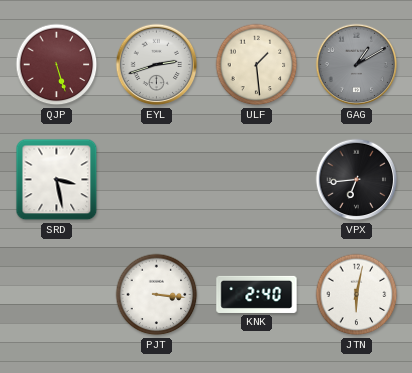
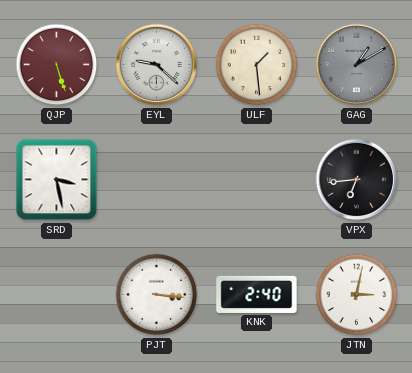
EYL: 2:42 -> 9:22
JTN: 6:02 -> 3:02
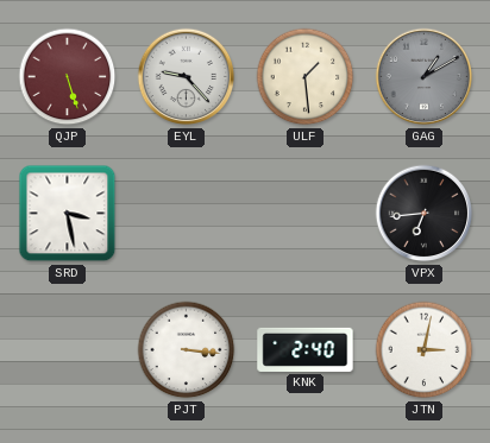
EYL: 9:22 -> 9:23
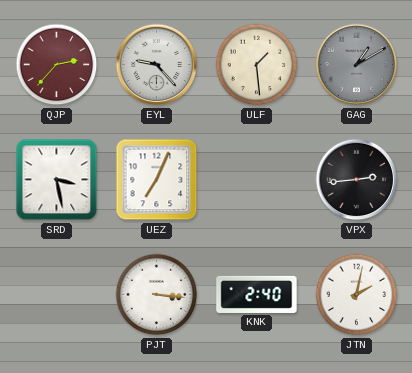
QJP: 5:27 -> 2:37
UEZ: none -> 7:04
VPX: 6:44 -> 2:44
JTN: 3:02 -> 2:02
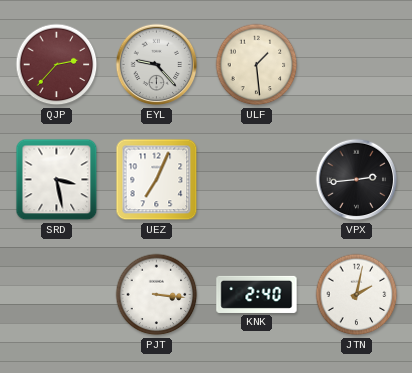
GAG: 1:10 -> none
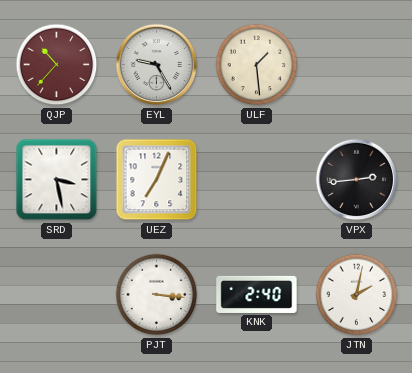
QJP: 2:37 -> 10:37
EYL: 9:23 -> 9:25
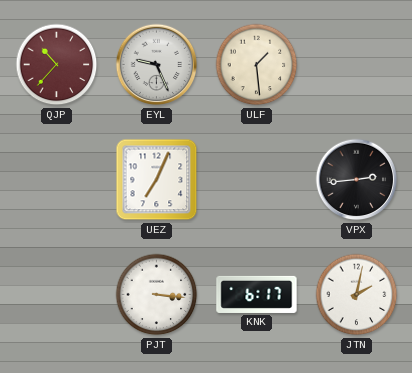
EYL: 9:25 -> 9:26
SRD: 3:28 -> none
KNK: 2:40 -> 6:17
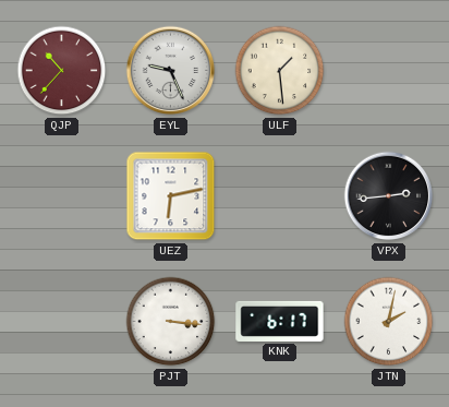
UEZ: 7:04 -> 6:13
